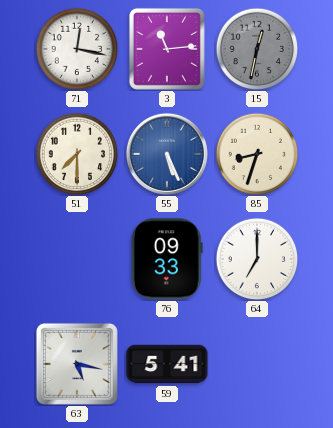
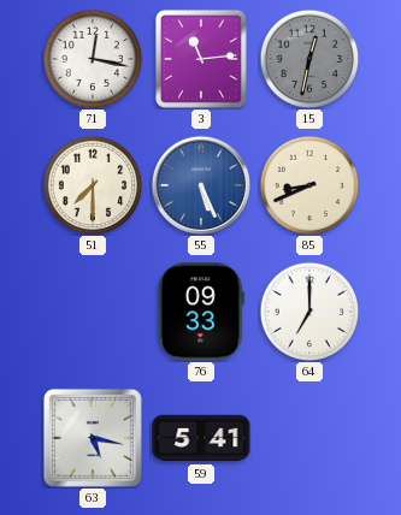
85: 8:33 -> 8:41
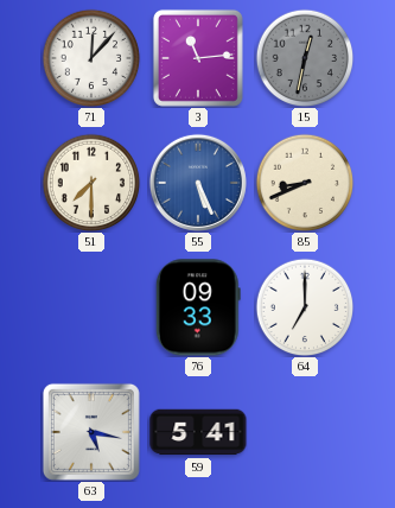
71: 12:17 -> 12:07
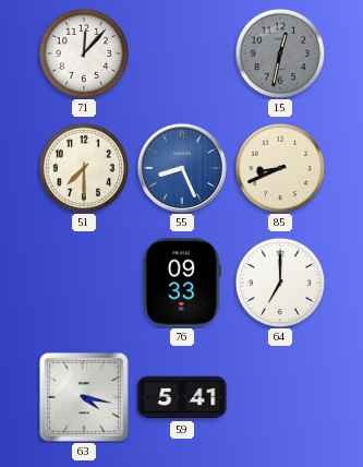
3: 11:14 -> none
55: 5:26 -> 8:26
63: 5:17 -> 4:17
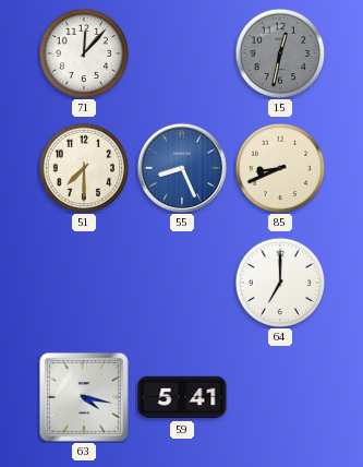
76: 09:33 -> none
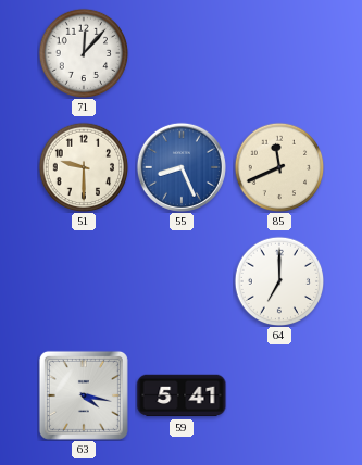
15: 12:32 -> none
51: 7:30 -> 9:30
85: 8:41 -> 11:41
